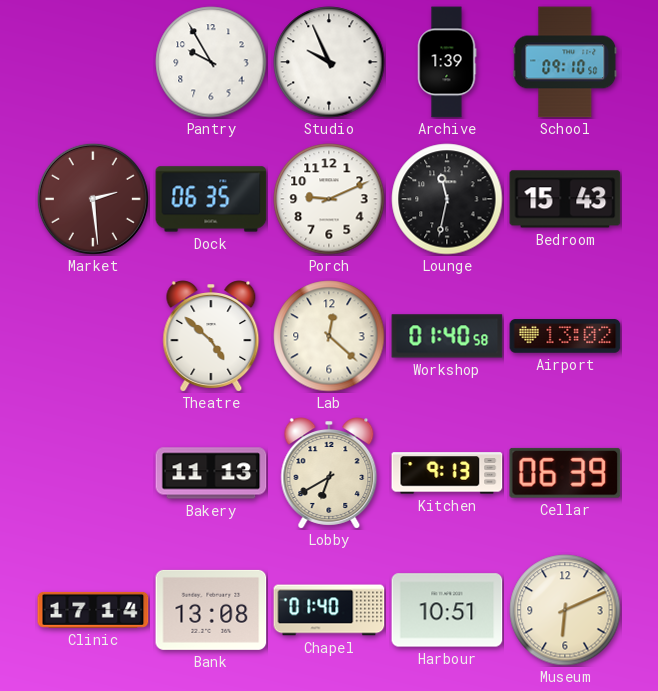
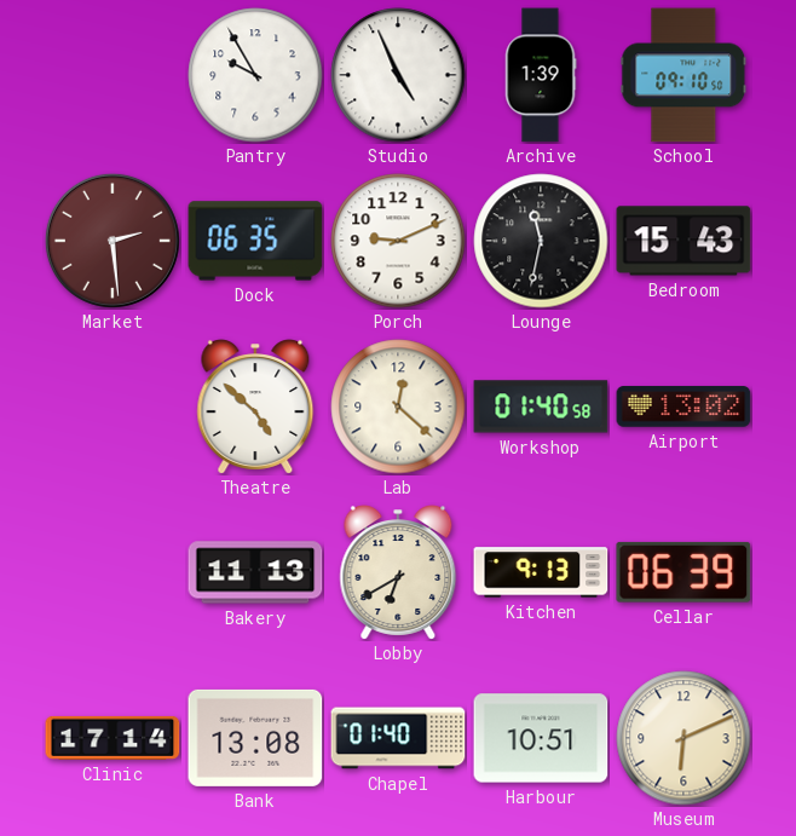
Studio: 9:56 -> 4:56
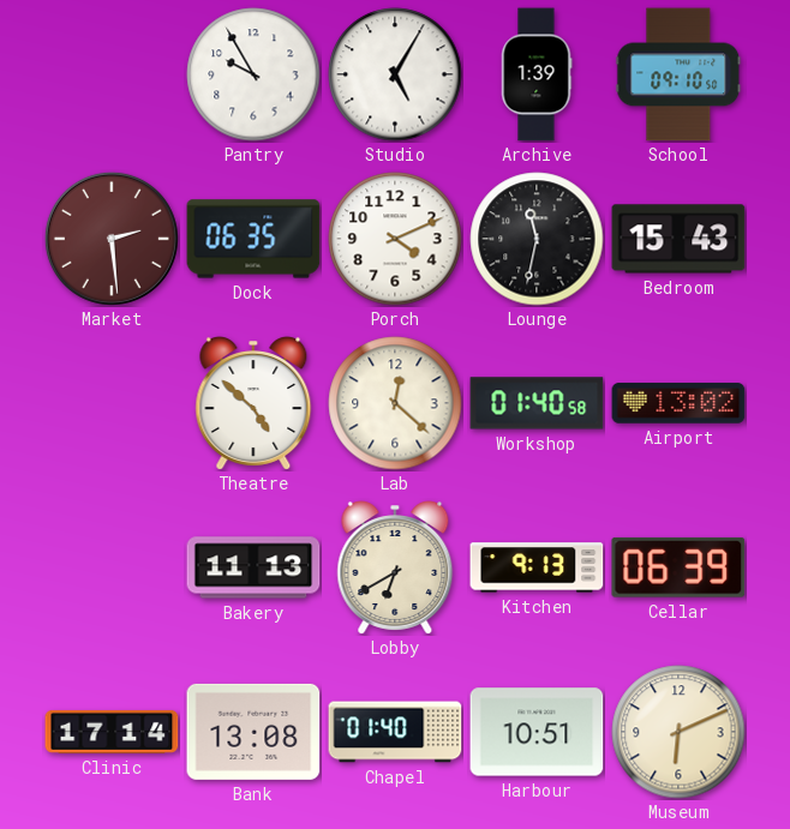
Studio: 4:56 -> 5:05
Porch: 9:11 -> 4:11
